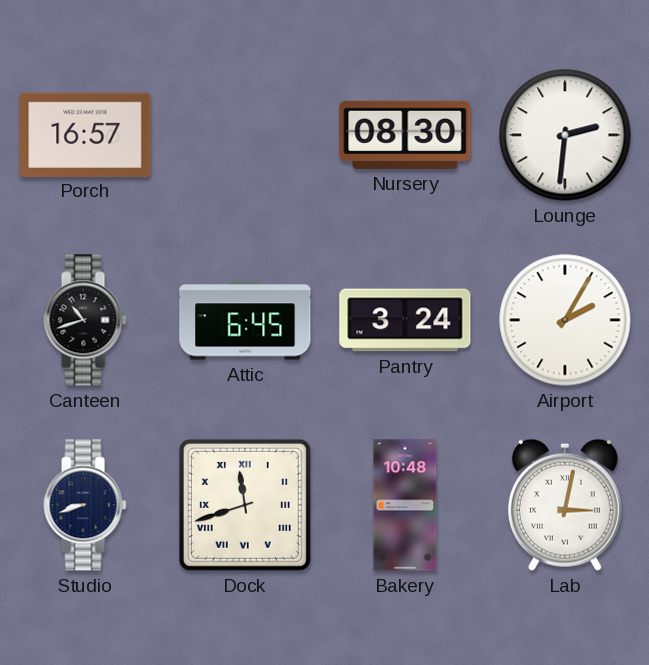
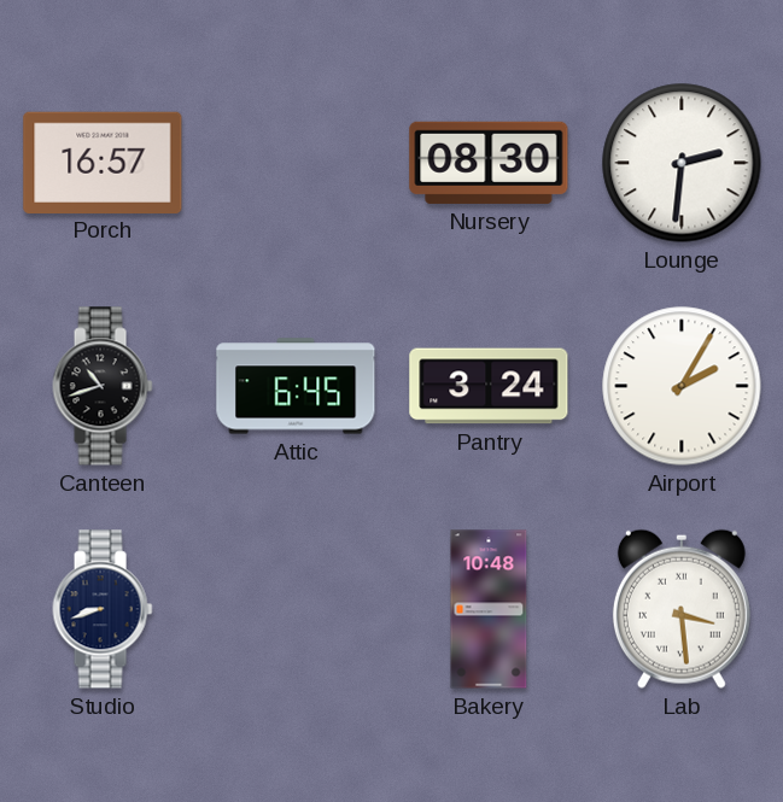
Dock: 11:42 -> none
Lab: 3:02 -> 3:29
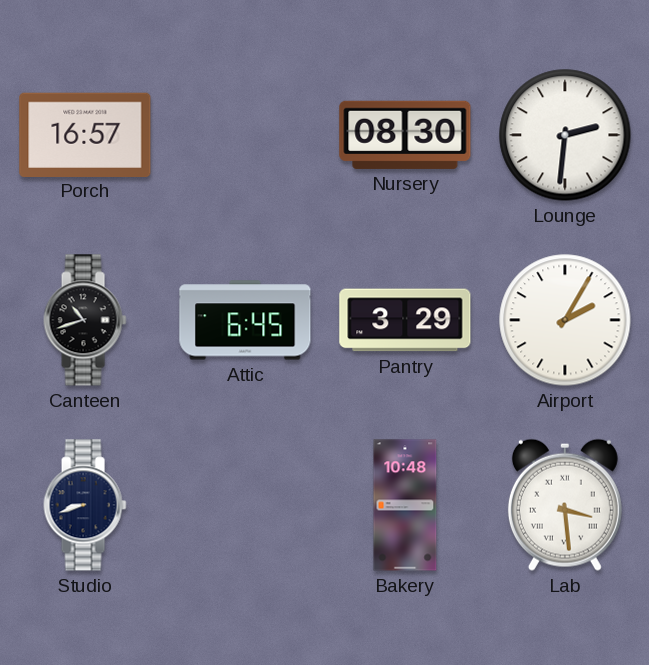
Pantry: 3:24 -> 3:29
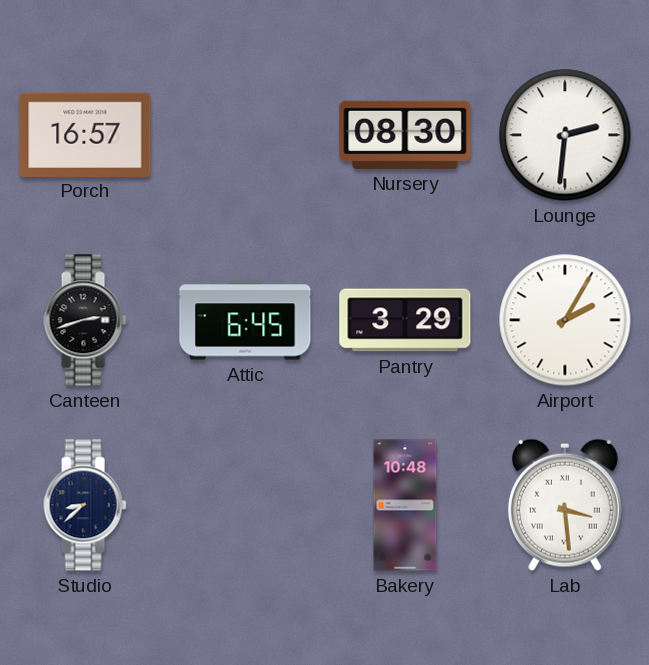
Canteen: 10:42 -> 2:42
Studio: 8:42 -> 8:38
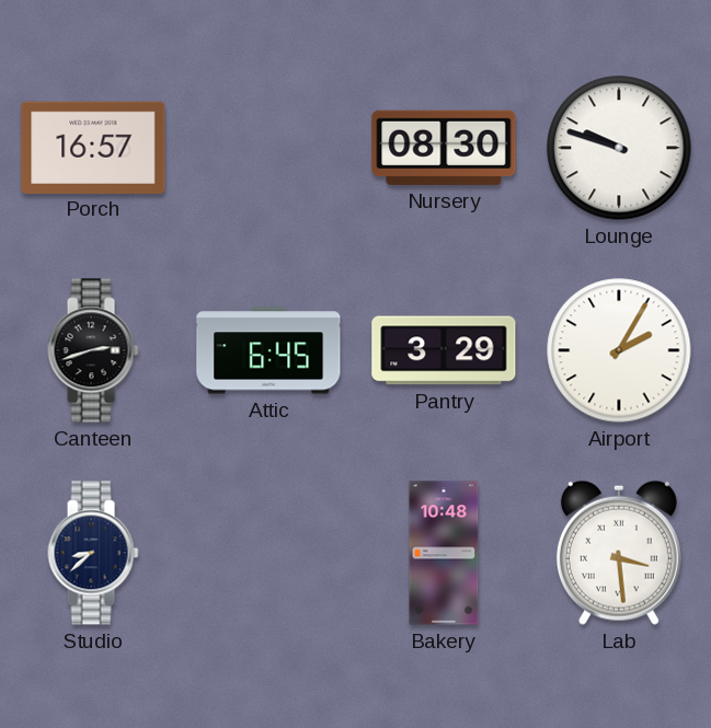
Lounge: 2:31 -> 9:48
